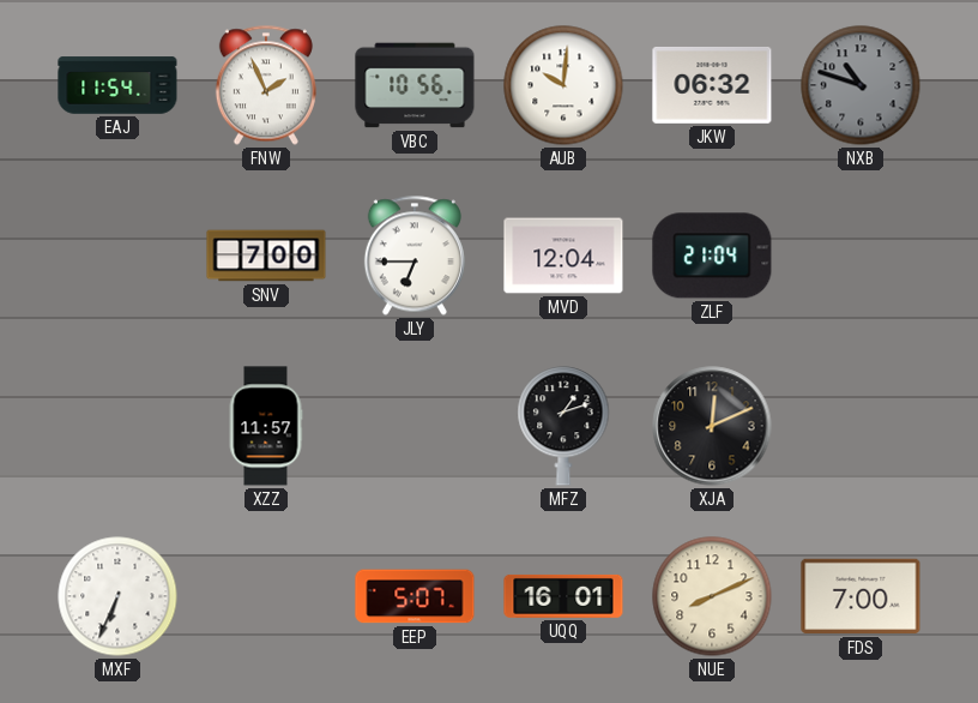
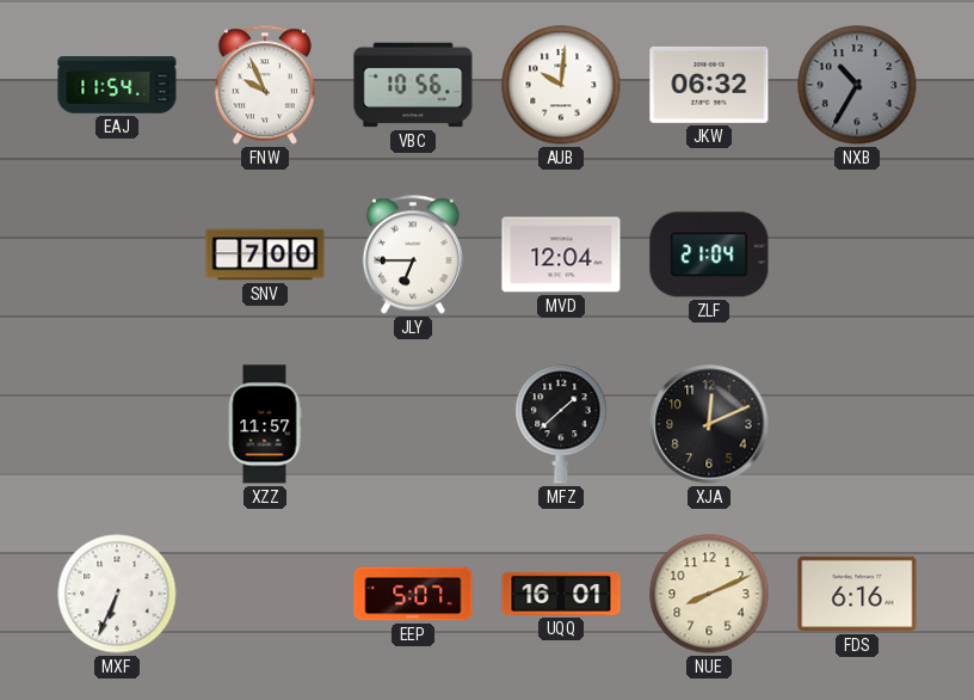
FNW: 1:56 -> 9:56
NXB: 10:48 -> 10:35
MFZ: 1:12 -> 1:38
FDS: 7:00 -> 6:16
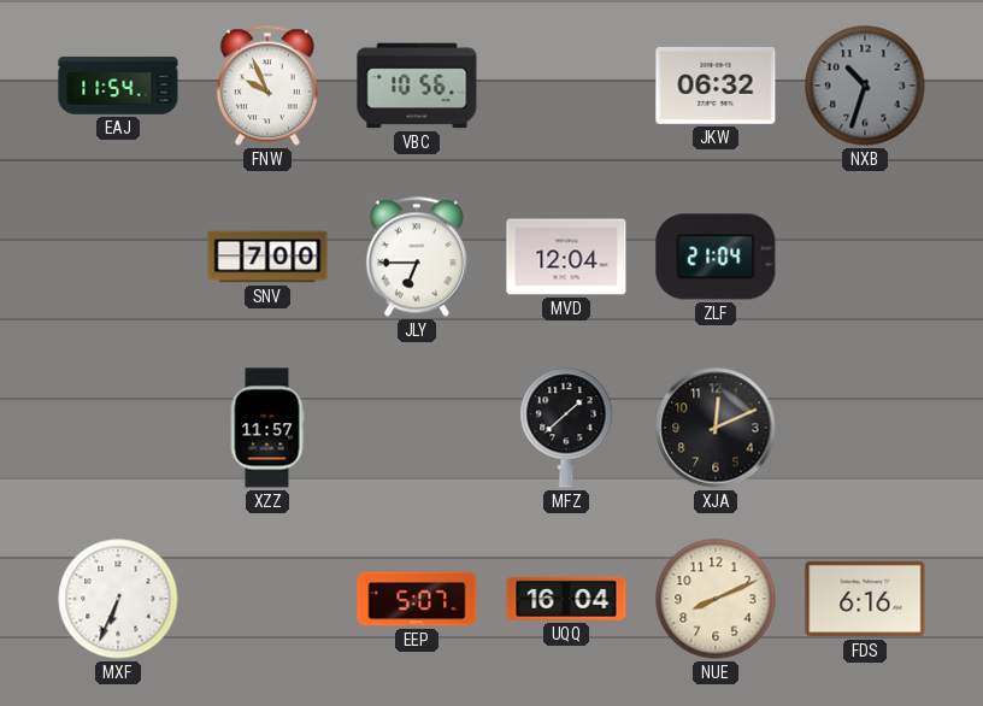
AUB: 10:01 -> none
NXB: 10:35 -> 10:33
UQQ: 16:01 -> 16:04
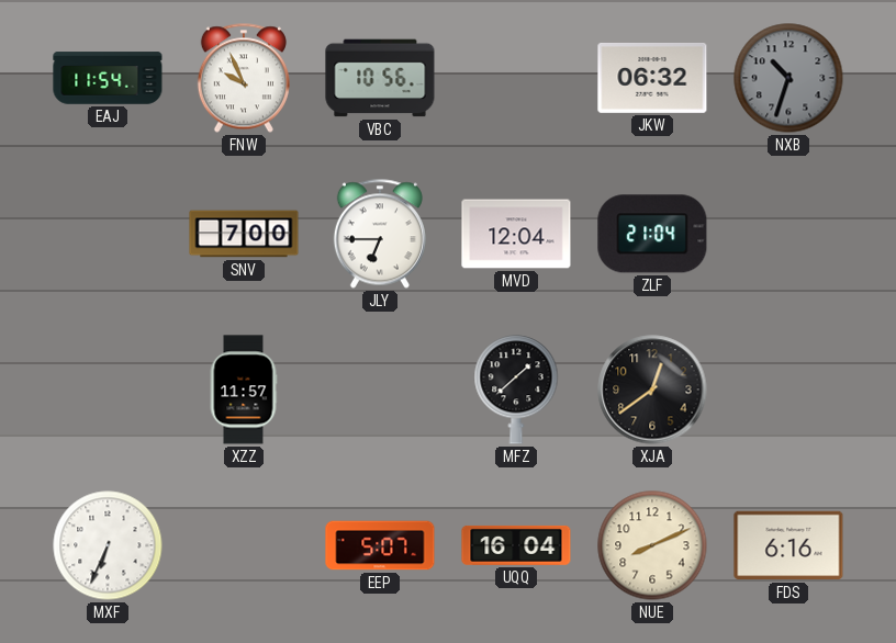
XJA: 12:11 -> 12:39
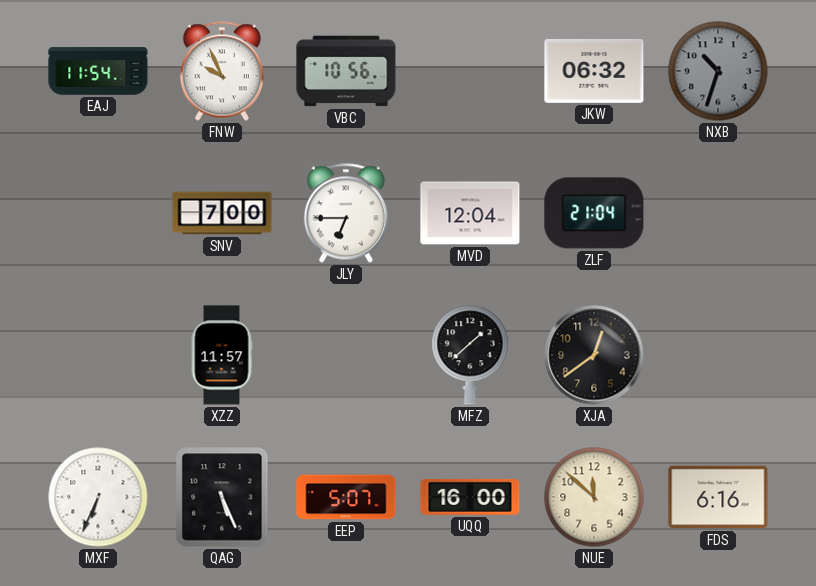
QAG: none -> 5:26
UQQ: 16:04 -> 16:00
NUE: 8:11 -> 11:52
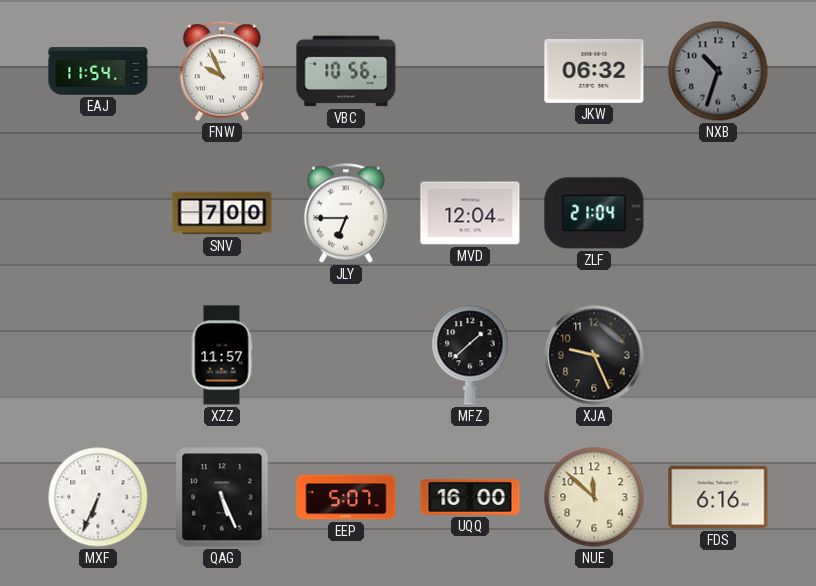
XJA: 12:39 -> 9:26
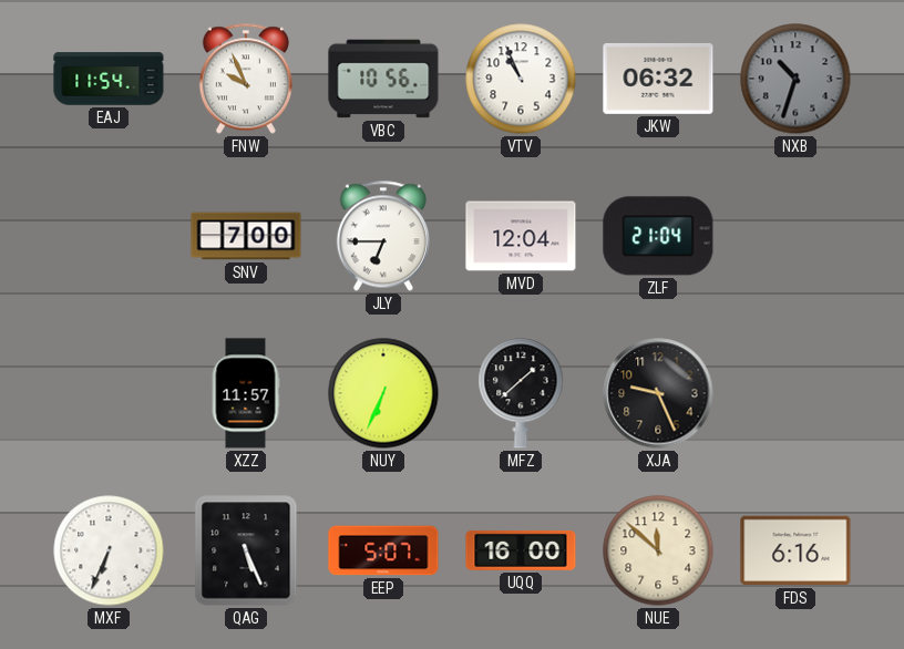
VTV: none -> 10:56
NUY: none -> 6:34
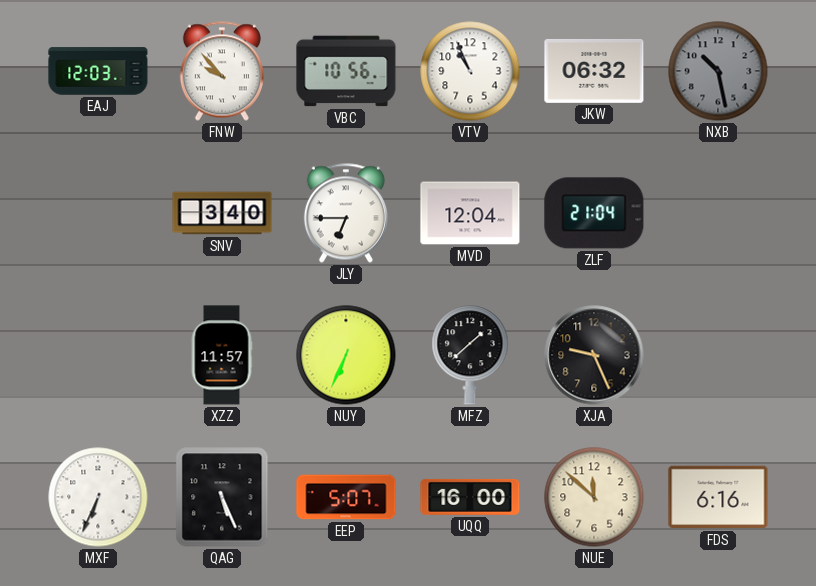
EAJ: 11:54 -> 12:03
FNW: 9:56 -> 9:53
NXB: 10:33 -> 10:28
SNV: 7:00 -> 3:40
